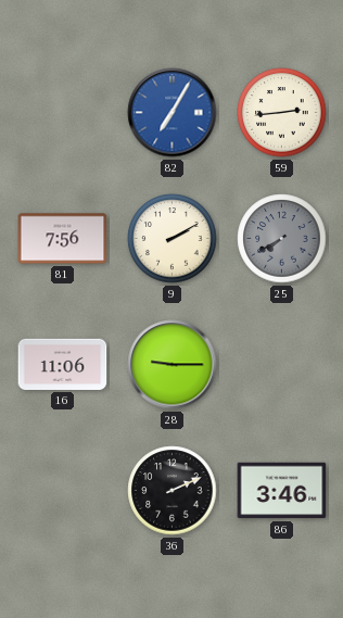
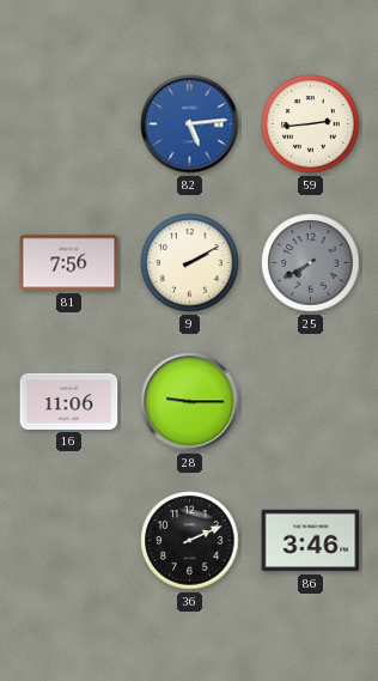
82: 7:05 -> 5:14
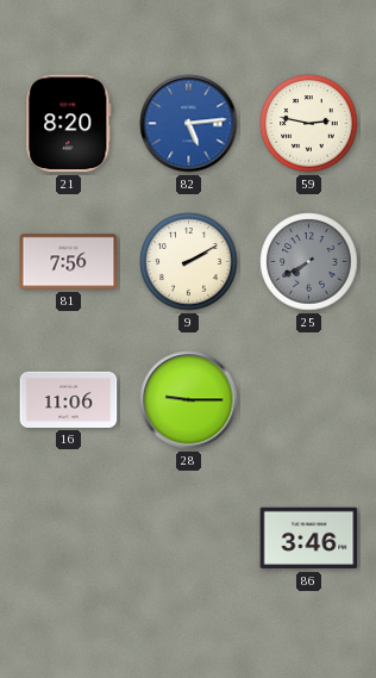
21: none -> 8:20
59: 2:44 -> 2:47
36: 2:11 -> none
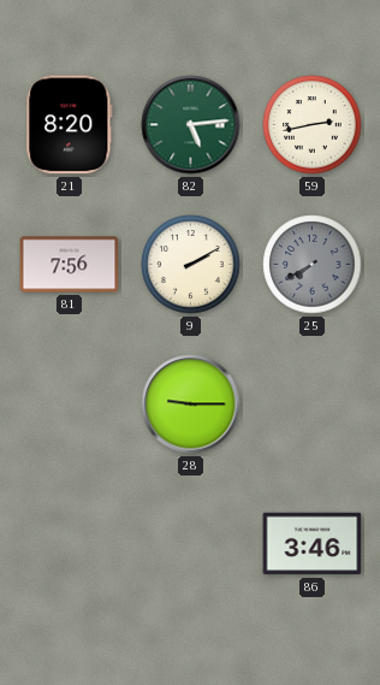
82 dial: blue -> green
59: 2:47 -> 2:43
16: 11:06 -> none
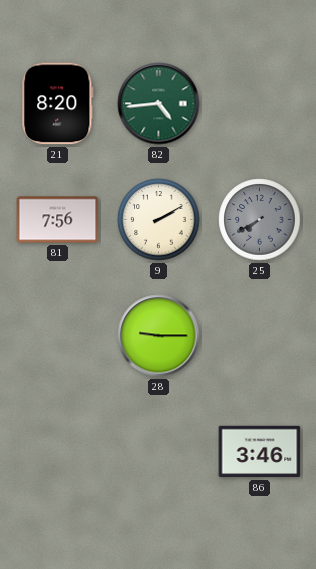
82: 5:14 -> 4:44
59: 2:43 -> none
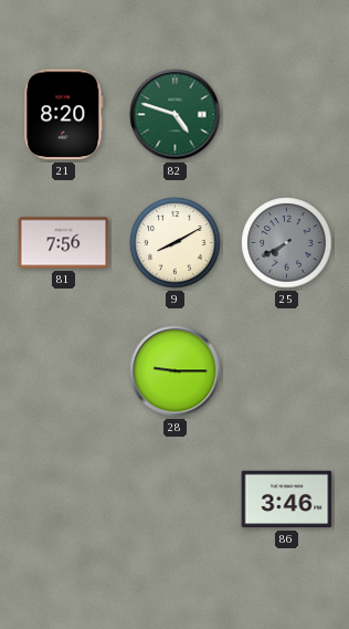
82: 4:44 -> 4:48
9: 2:10 -> 8:10
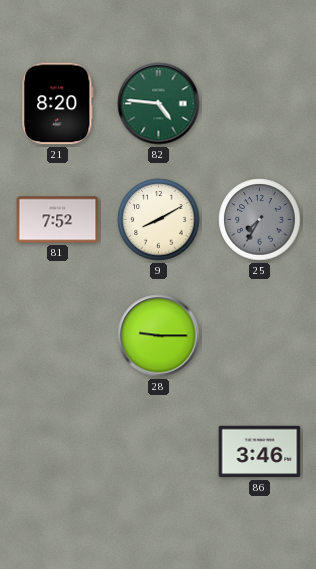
82: 4:48 -> 4:46
81: 7:56 -> 7:52
25: 7:40 -> 7:35
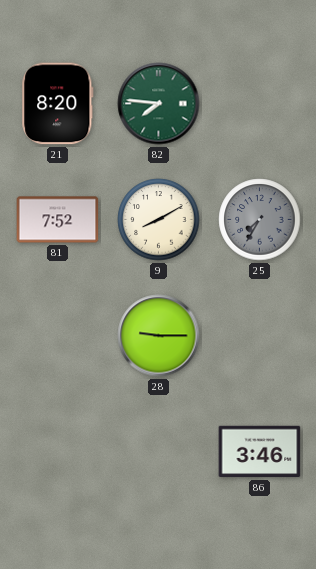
82: 4:46 -> 7:46
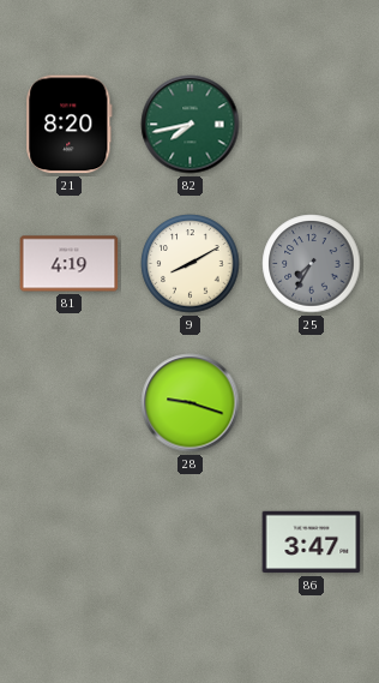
82: 7:46 -> 7:43
81: 7:52 -> 4:19
28: 9:15 -> 9:18
86: 3:46 -> 3:47
